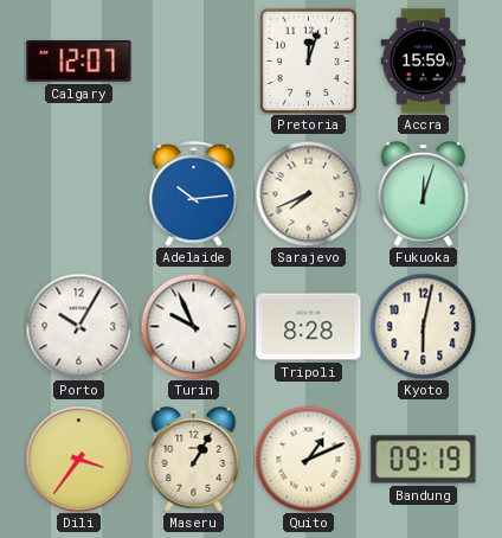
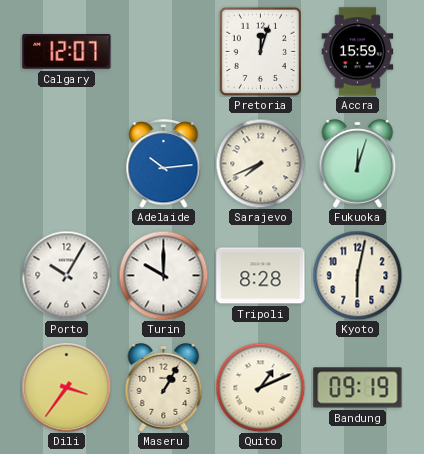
Turin: 9:56 -> 10:00
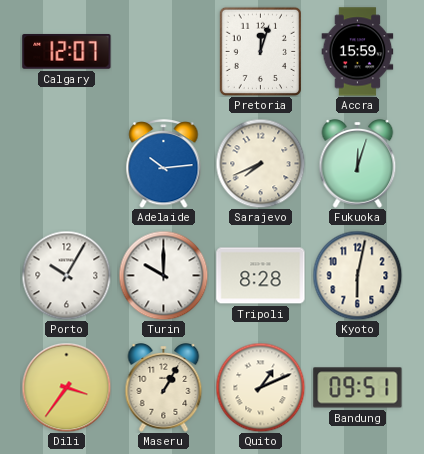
Bandung: 09:19 -> 09:51
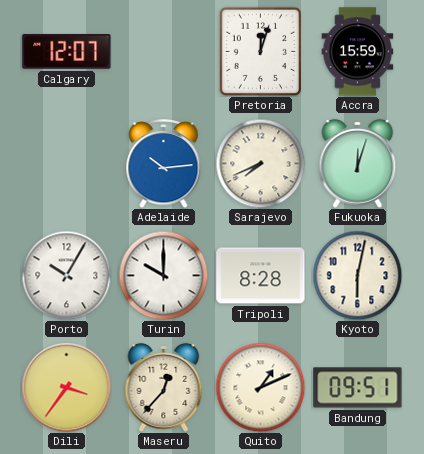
Maseru: 1:05 -> 12:37
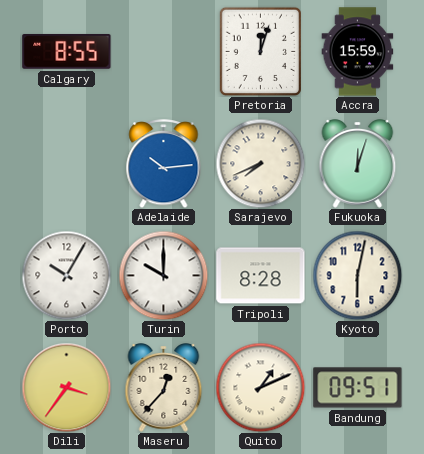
Calgary: 12:07 -> 8:55
